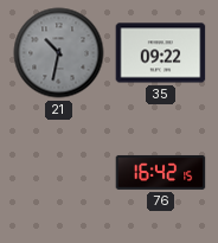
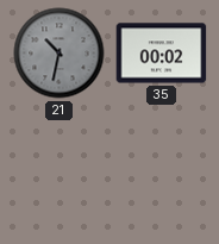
35: 09:22 -> 00:02
76: 16:42 -> none
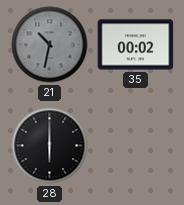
28: none -> 6:00
